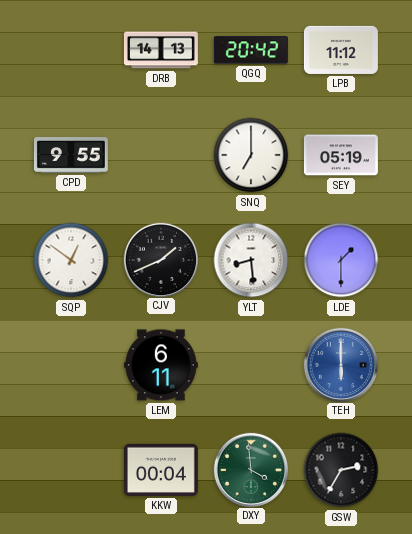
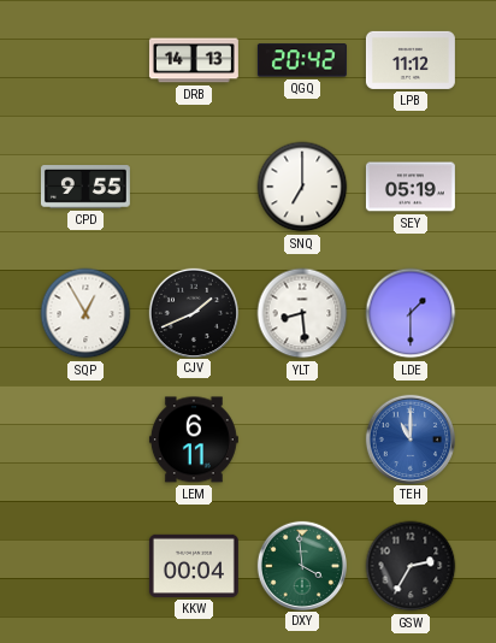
SQP: 12:51 -> 12:55
TEH: 6:00 -> 11:00
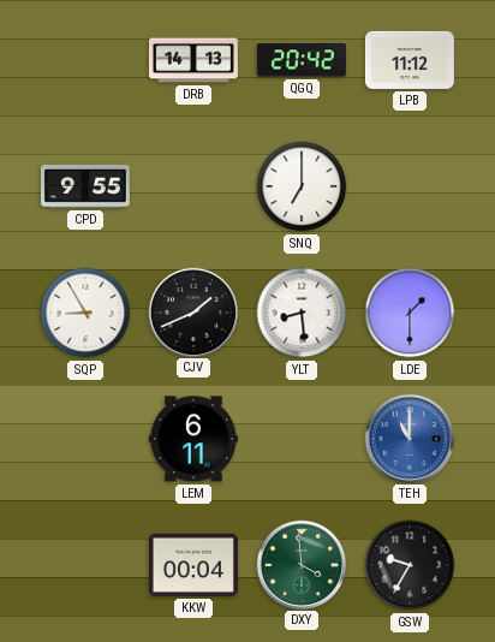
SEY: 05:19 -> none
SQP: 12:55 -> 8:55
GSW: 2:35 -> 9:35
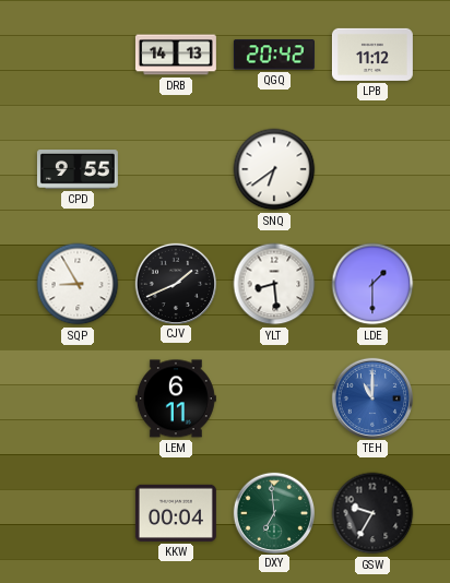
SNQ: 7:00 -> 6:39
DXY: 3:59 -> 6:59
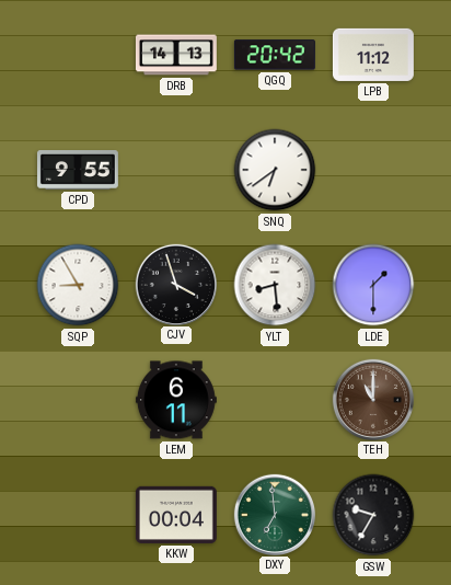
CJV: 1:41 -> 3:57
TEH dial: blue -> brown
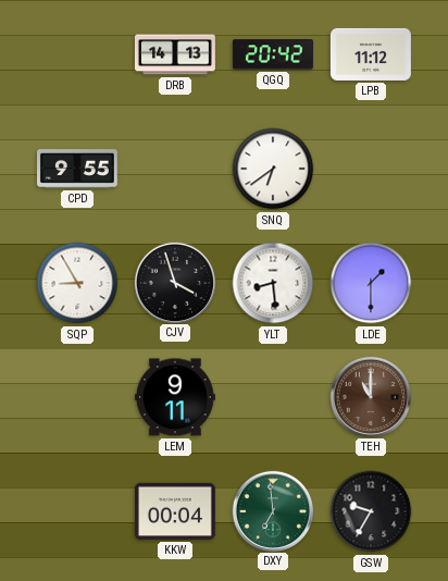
LEM: 6:11 -> 9:11
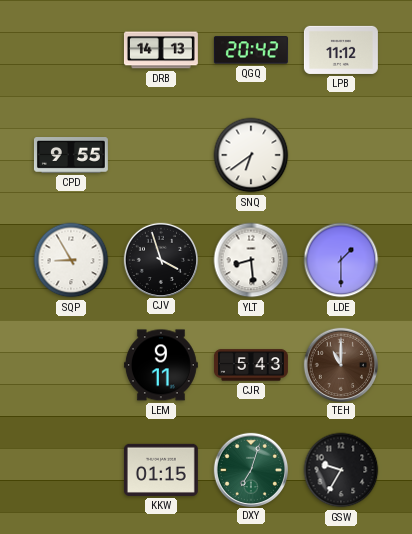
CJR: none -> 5:43
KKW: 00:04 -> 01:15
DXY: 6:59 -> 7:03
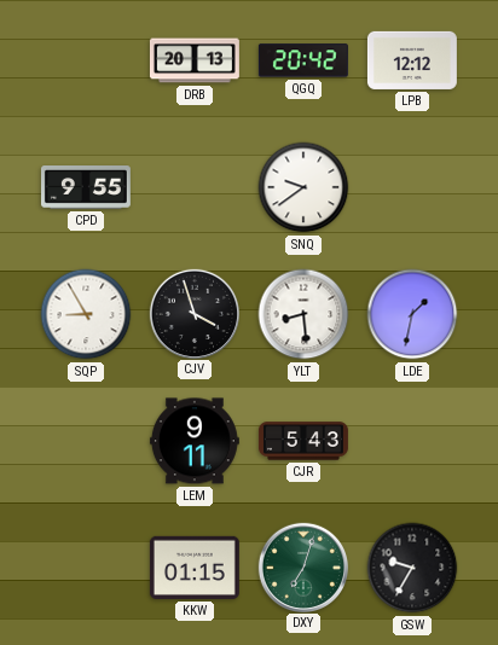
DRB: 14:13 -> 20:13
LPB: 11:12 -> 12:12
SNQ: 6:39 -> 9:39
LDE: 1:30 -> 1:32
TEH: 11:00 -> none
